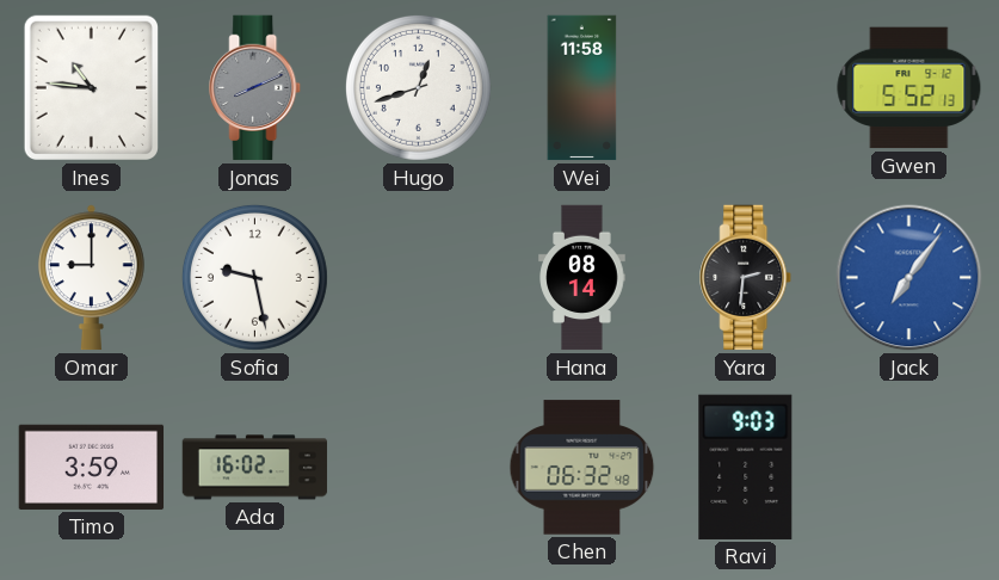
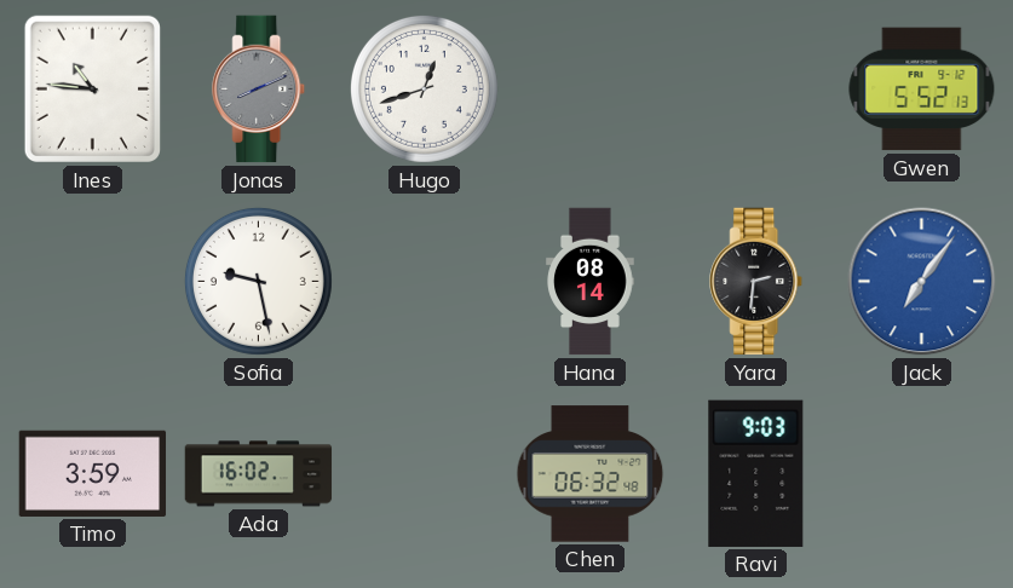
Wei: 11:58 -> none
Omar: 9:00 -> none
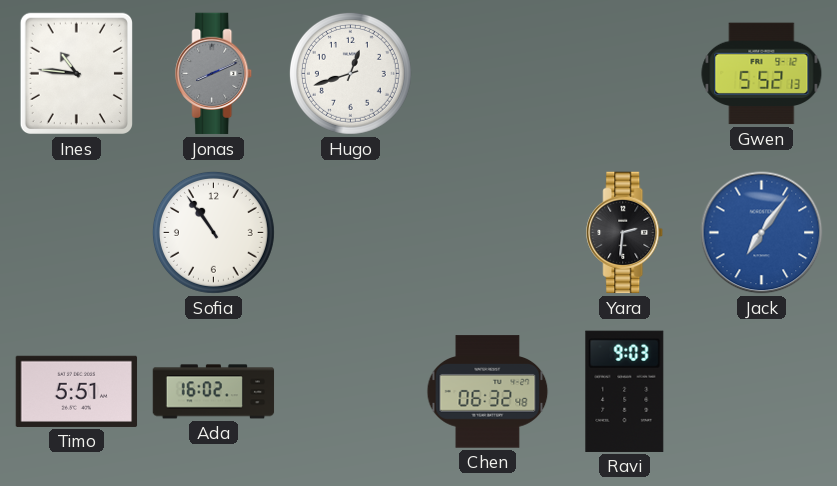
Sofia: 9:28 -> 10:54
Hana: 08:14 -> none
Timo: 3:59 -> 5:51
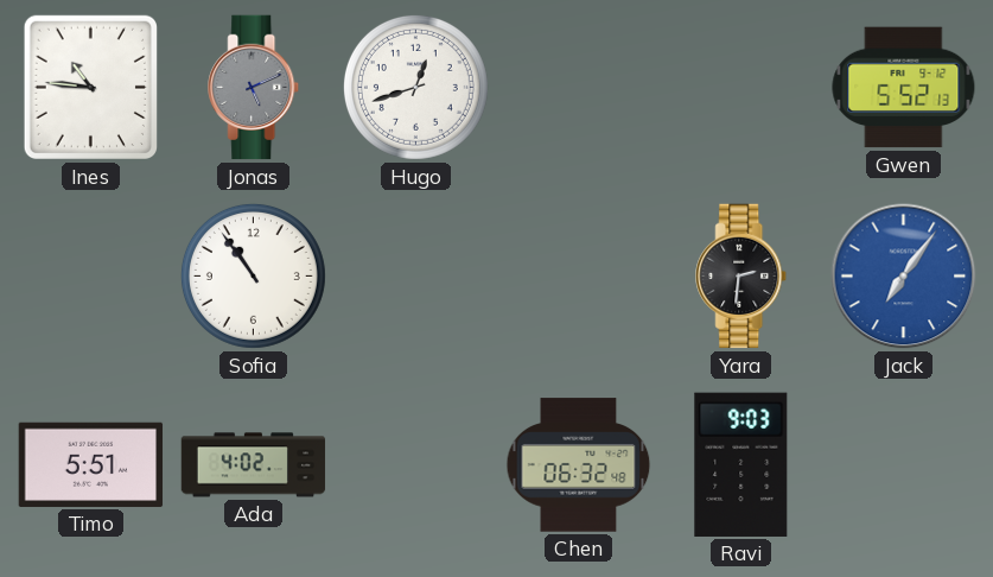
Jonas: 8:11 -> 5:11
Ada: 16:02 -> 4:02
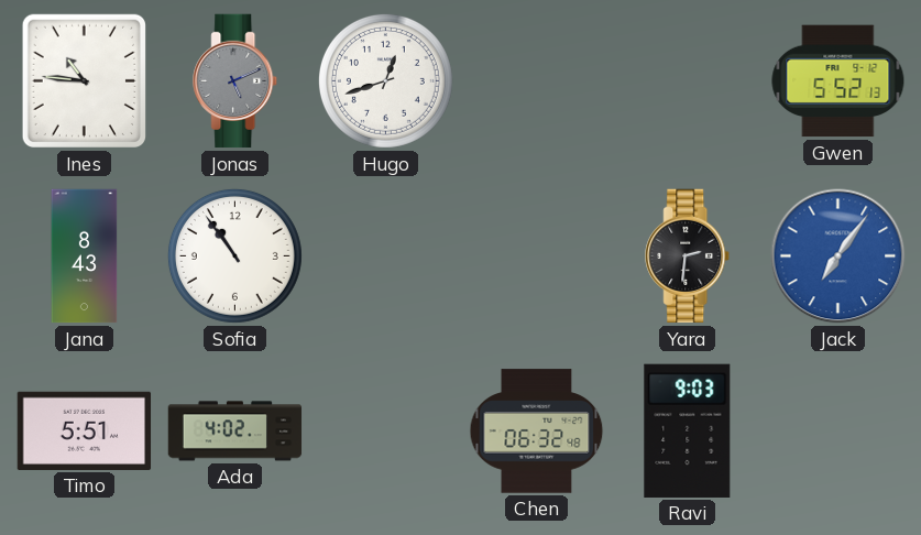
Jana: none -> 8:43
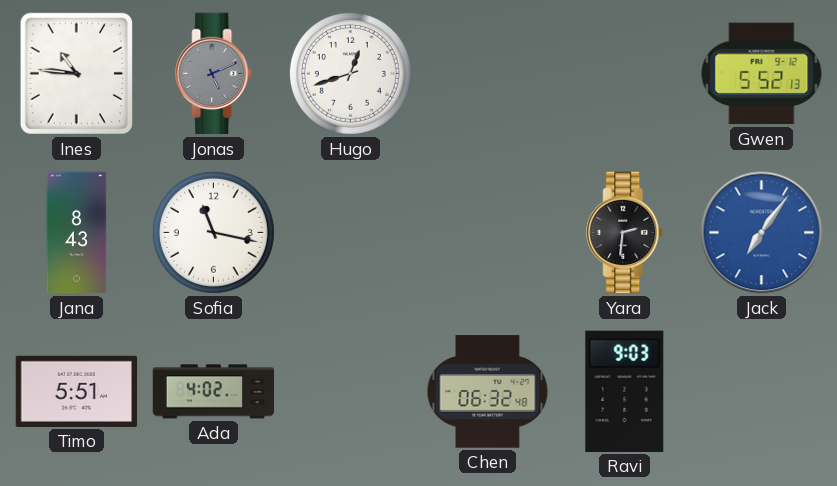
Sofia: 10:54 -> 11:17
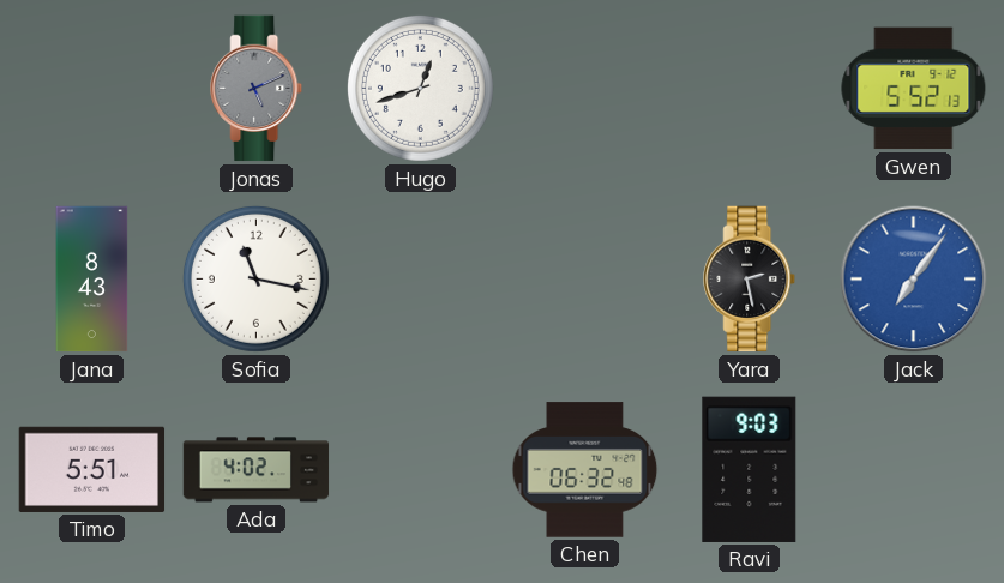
Ines: 10:46 -> none
Yara: 2:31 -> 2:28
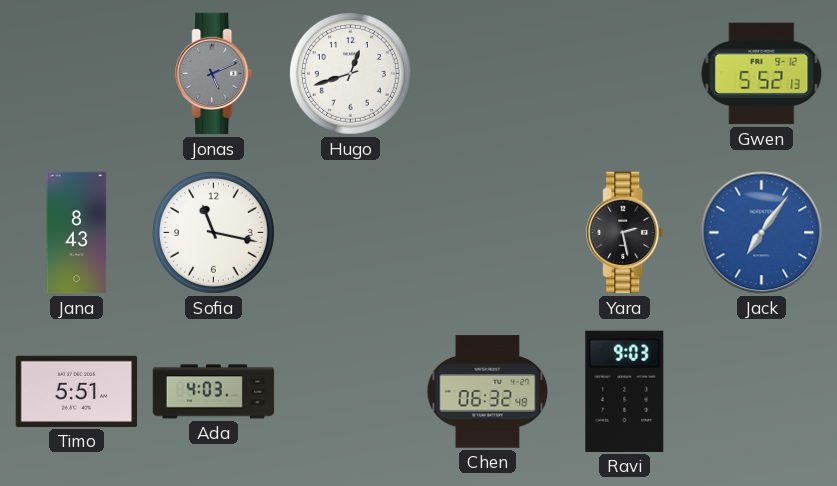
Ada: 4:02 -> 4:03
